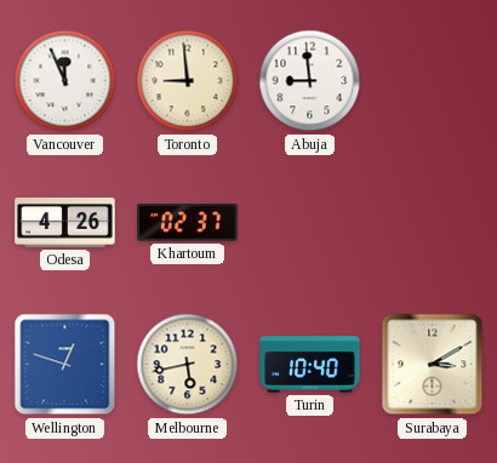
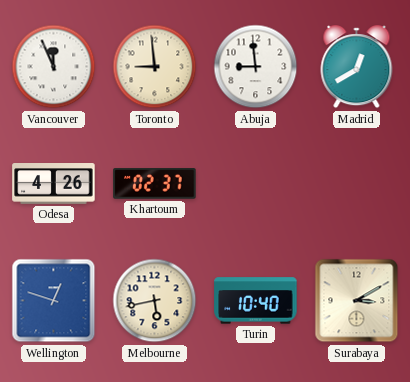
Madrid: none -> 12:40
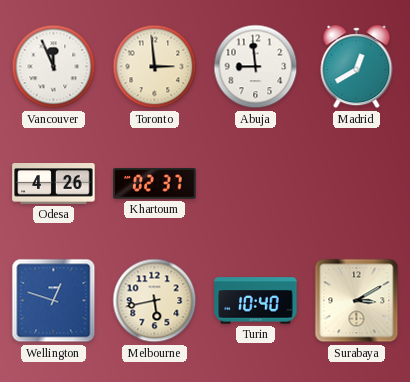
Toronto: 8:59 -> 2:59
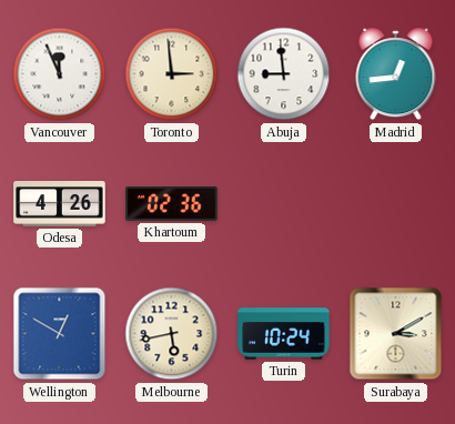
Madrid: 12:40 -> 12:44
Khartoum: 02:37 -> 02:36
Wellington: 12:48 -> 12:50
Turin: 10:40 -> 10:24
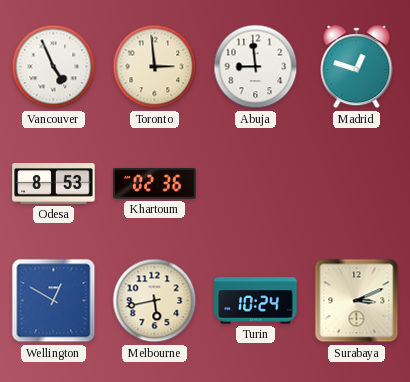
Vancouver: 11:56 -> 4:56
Madrid: 12:44 -> 12:48
Odesa: 4:26 -> 8:53
Surabaya: 3:10 -> 3:11
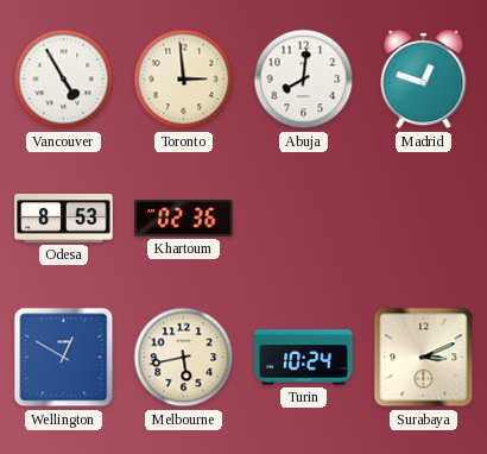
Vancouver: 4:56 -> 4:55
Abuja: 8:59 -> 8:01
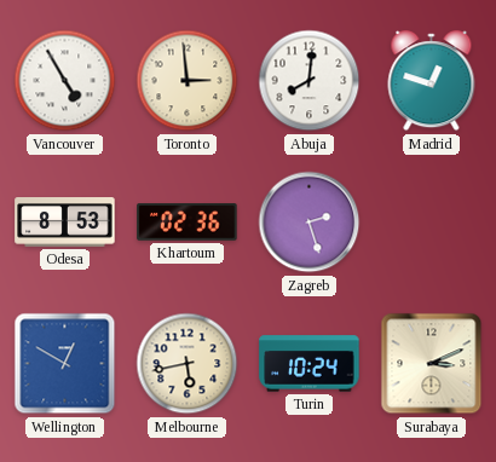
Zagreb: none -> 2:27
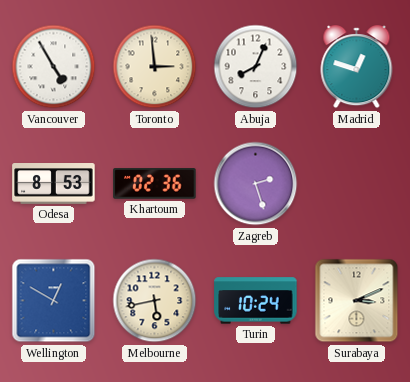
Abuja: 8:01 -> 8:04
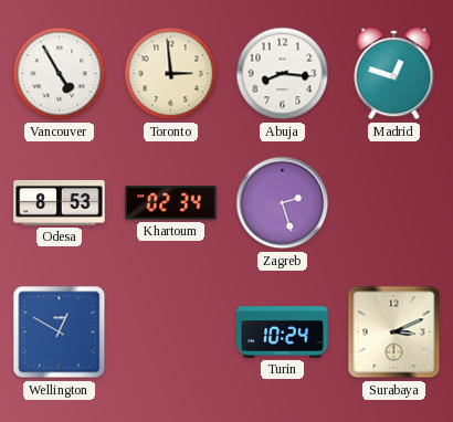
Abuja: 8:04 -> 8:16
Khartoum: 02:36 -> 02:34
Melbourne: 5:43 -> none
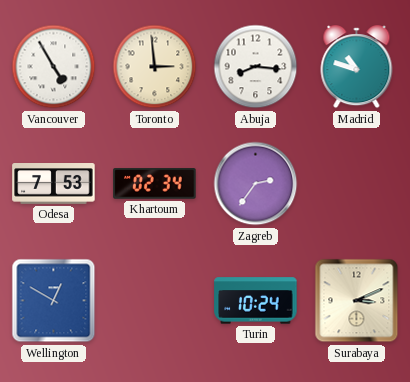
Madrid: 12:48 -> 10:48
Odesa: 8:53 -> 7:53
Zagreb: 2:27 -> 2:36
